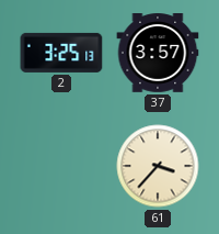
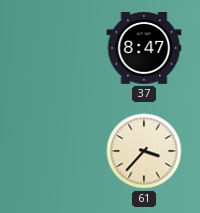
2: 3:25 -> none
37: 3:57 -> 8:47
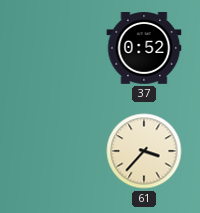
37: 8:47 -> 0:52
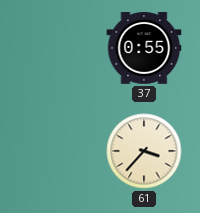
37: 0:52 -> 0:55
